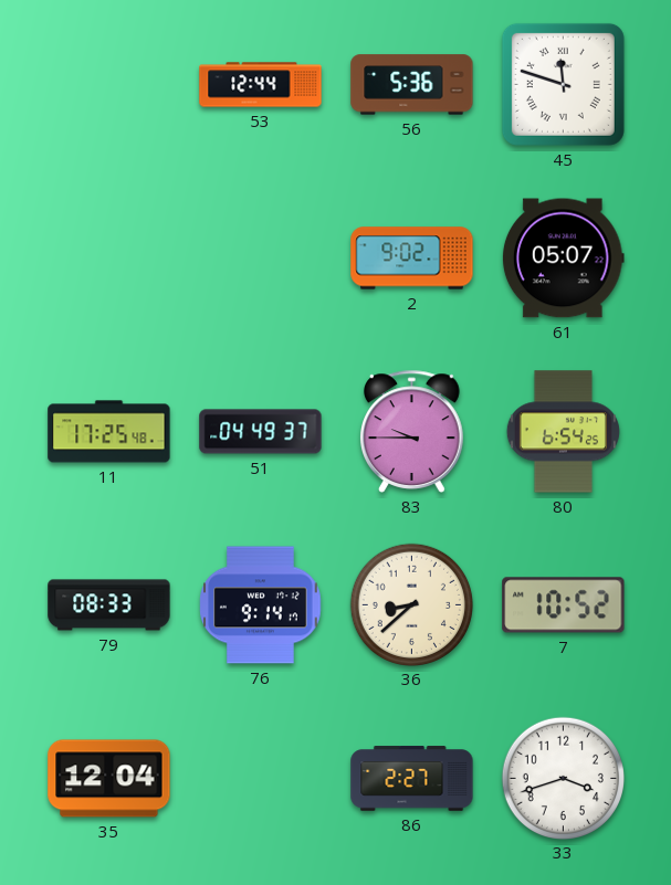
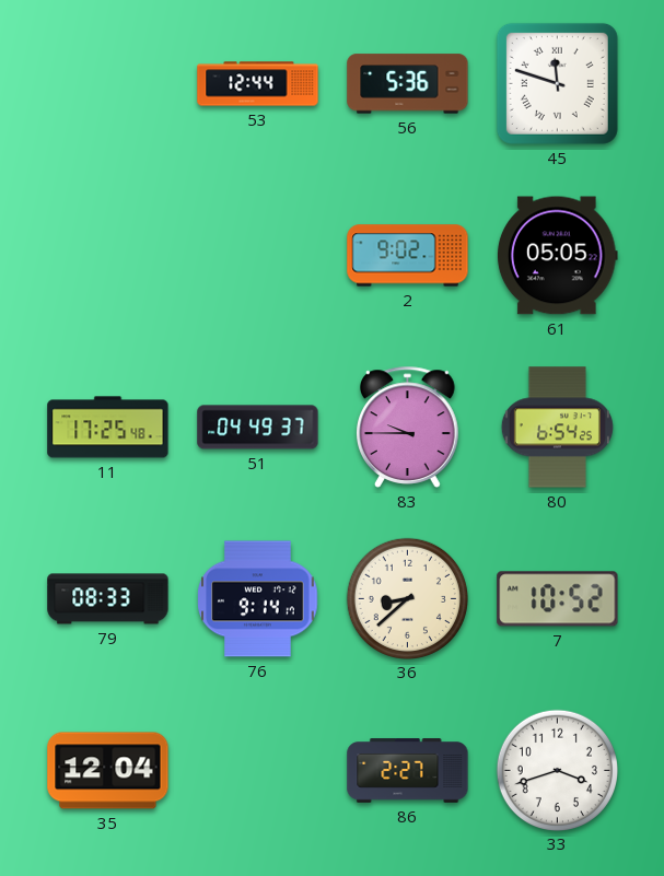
61: 05:07 -> 05:05
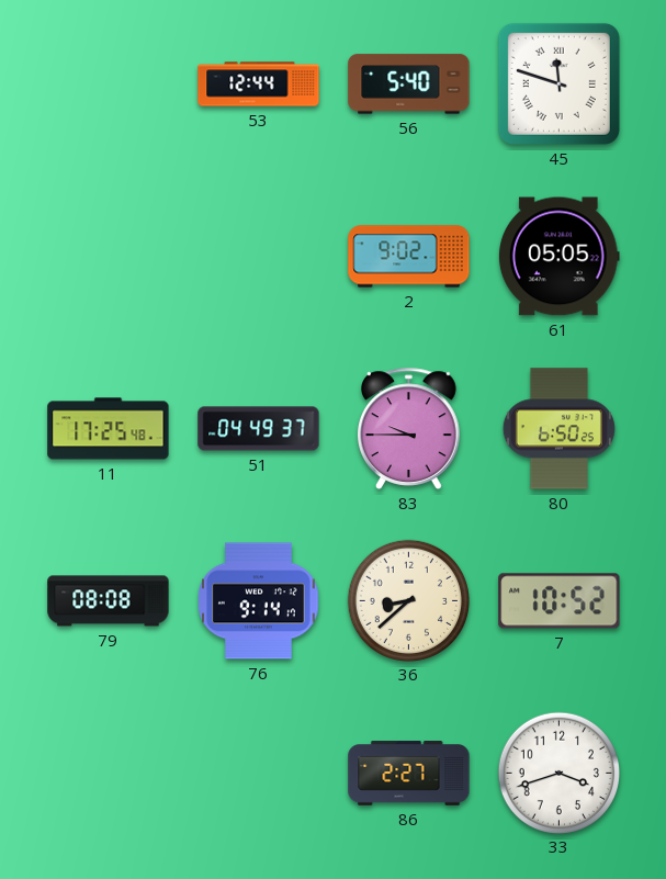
56: 5:36 -> 5:40
80: 6:54 -> 6:50
79: 08:33 -> 08:08
35: 12:04 -> none
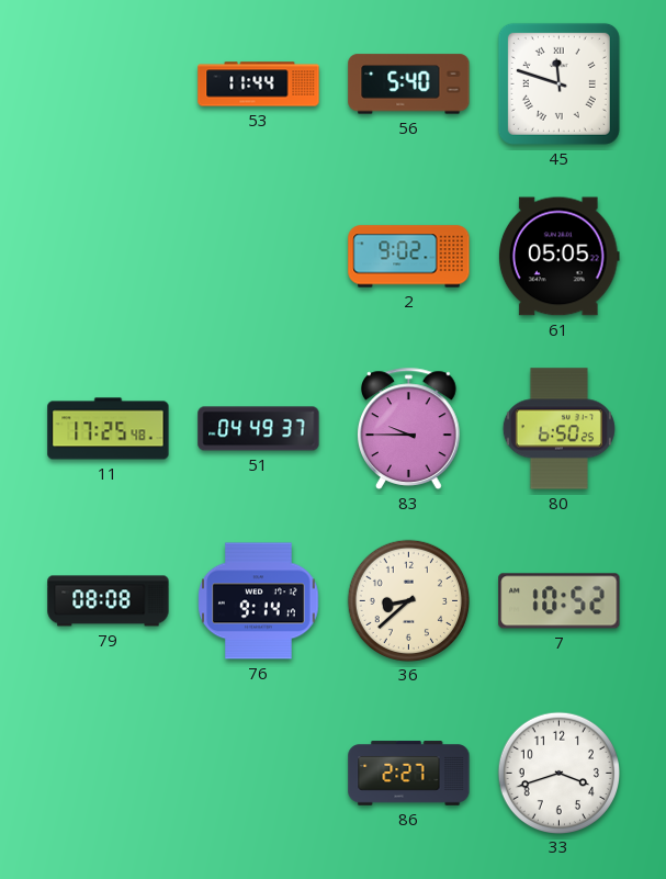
53: 12:44 -> 11:44
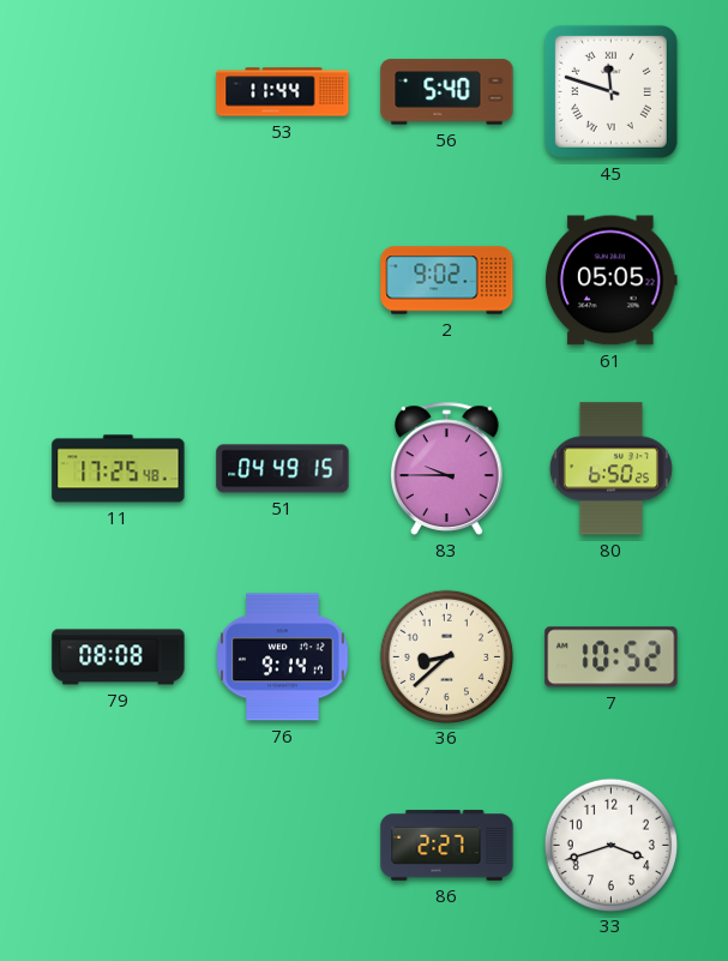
51: 04:49:37 -> 04:49:15
